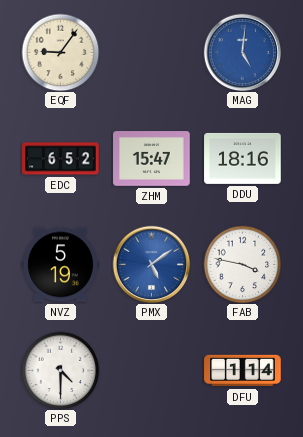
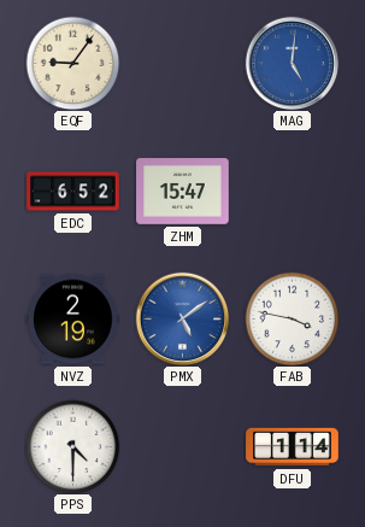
DDU: 18:16 -> none
NVZ: 5:19 -> 2:19
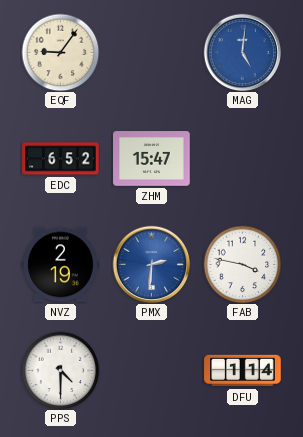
PMX: 5:09 -> 2:31
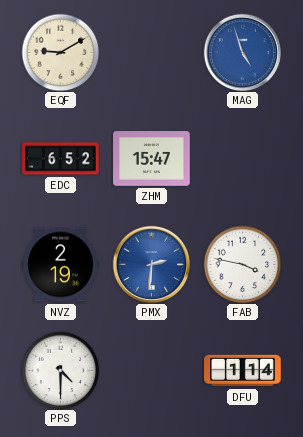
EQF: 9:06 -> 9:10
MAG: 5:01 -> 4:57
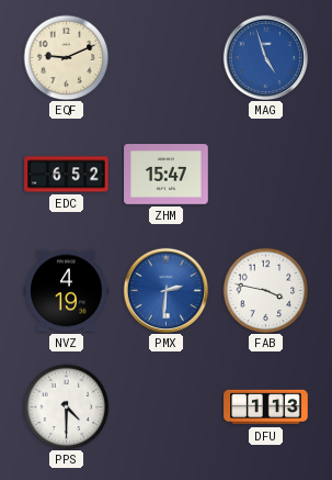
EQF: 9:10 -> 9:11
NVZ: 2:19 -> 4:19
DFU: 1:14 -> 1:13
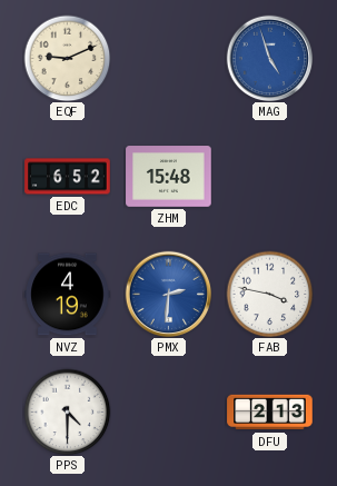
ZHM: 15:47 -> 15:48
DFU: 1:13 -> 2:13
